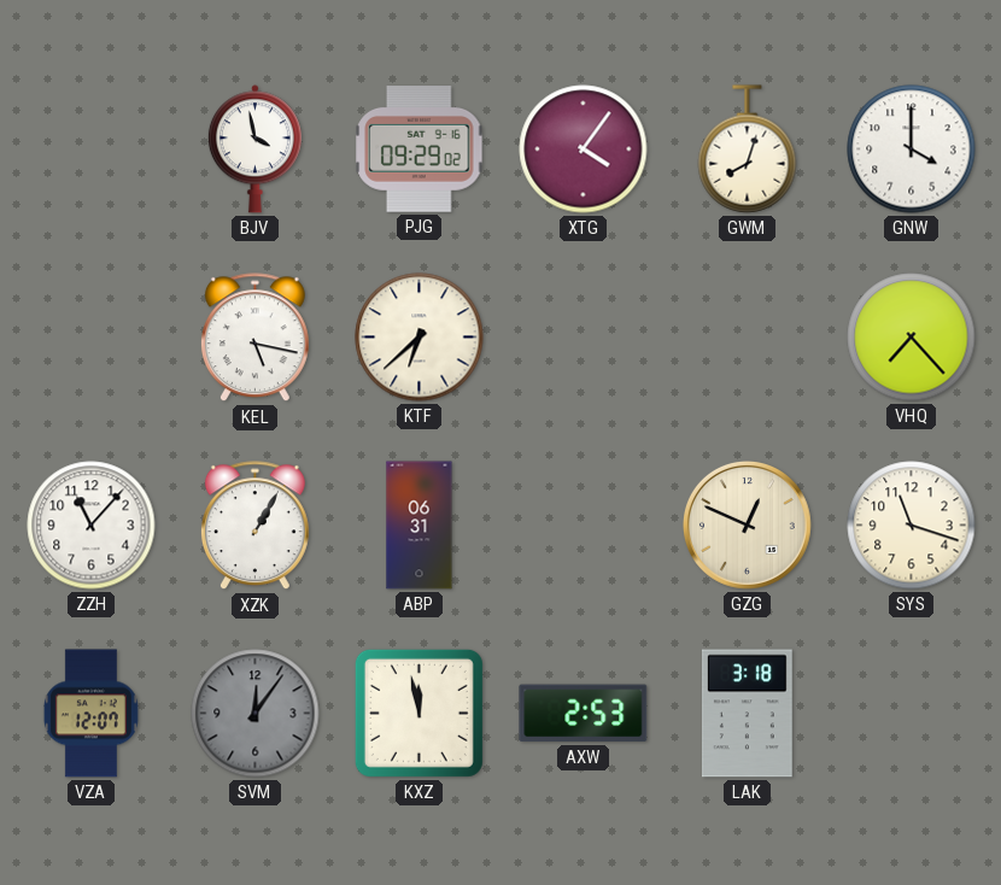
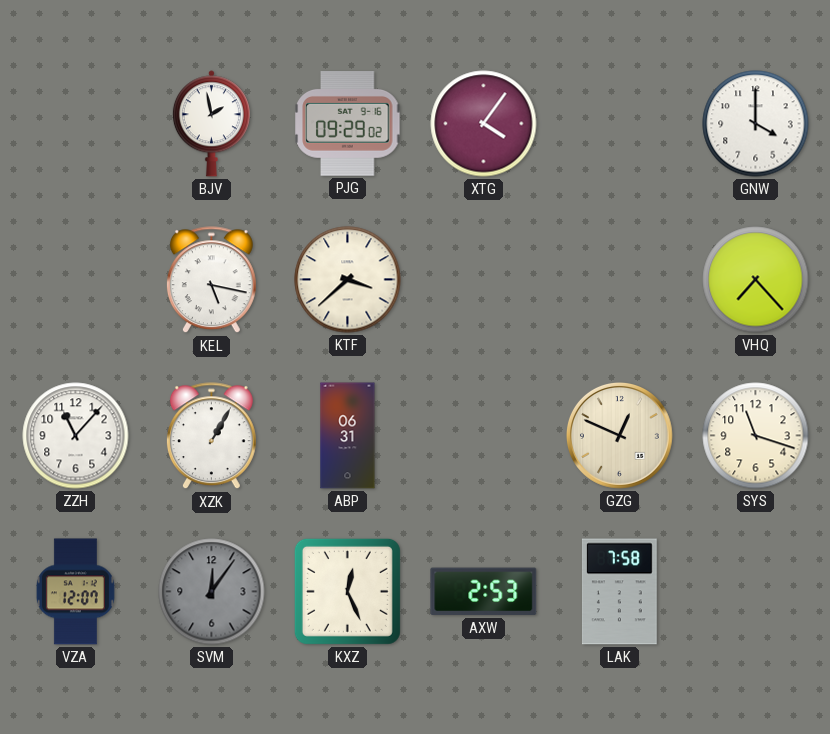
BJV: 3:58 -> 1:58
GWM: 8:03 -> none
KTF: 6:38 -> 3:38
KXZ: 11:58 -> 12:26
LAK: 3:18 -> 7:58
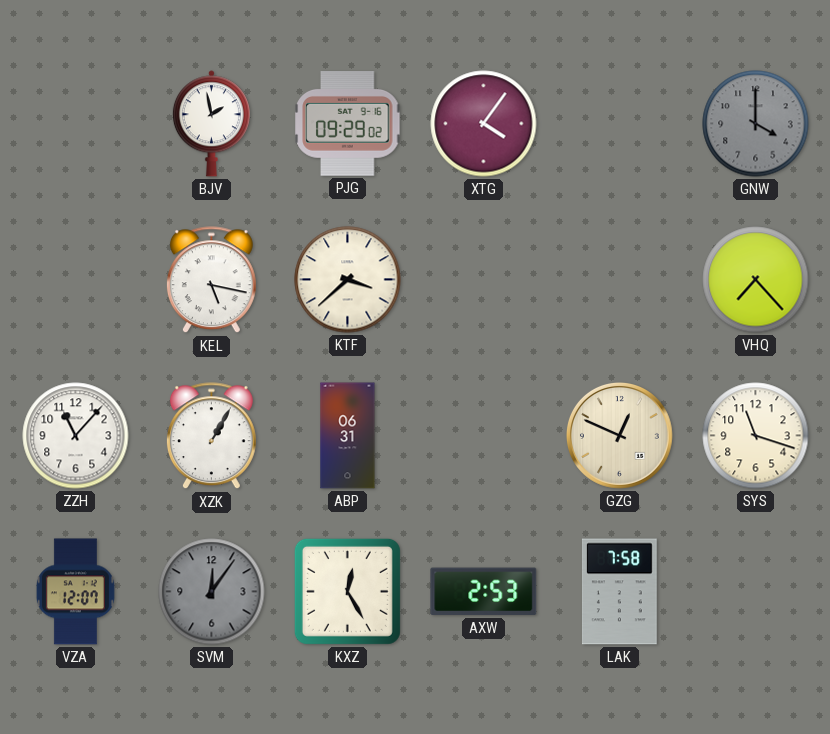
GNW dial: white -> grey
KXZ: 12:26 -> 12:25
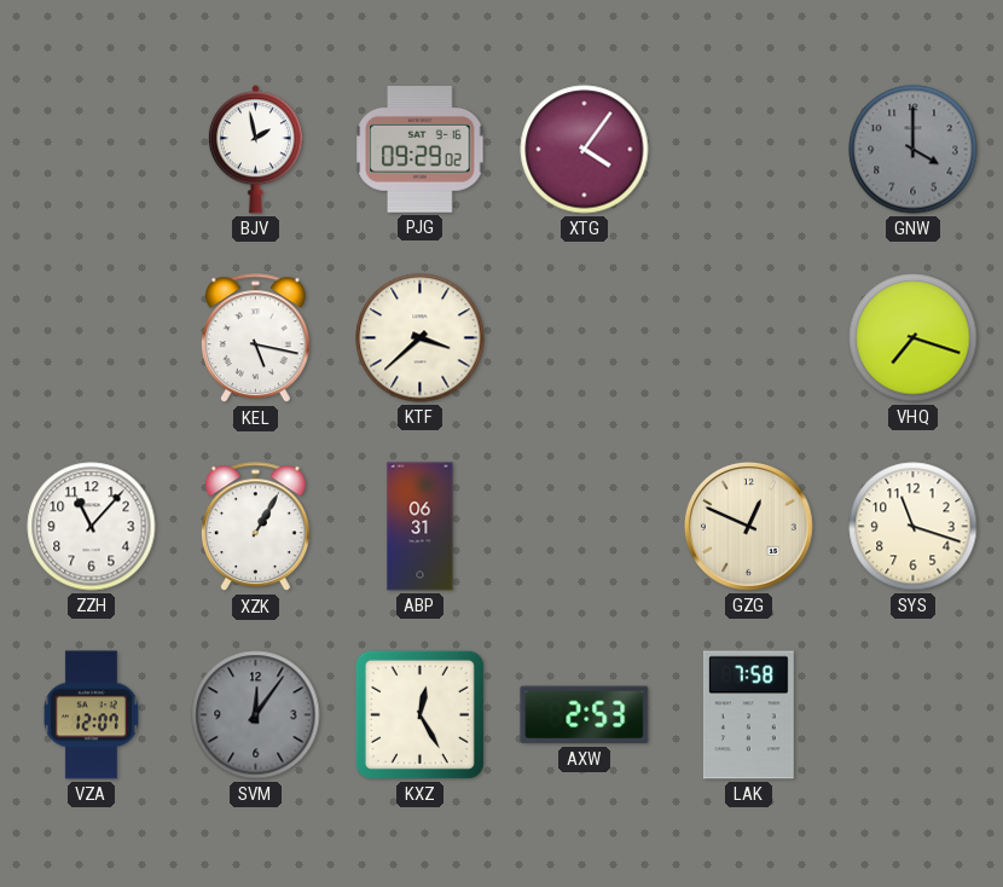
VHQ: 7:23 -> 7:18
